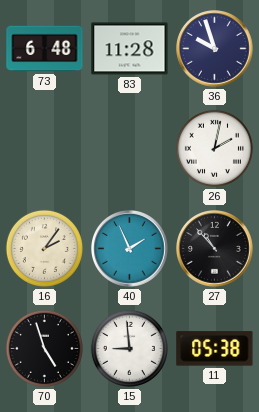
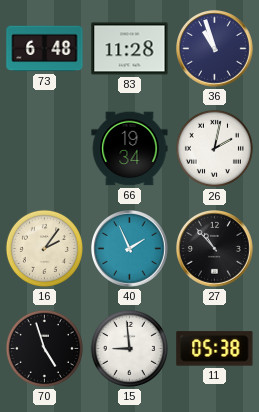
36: 9:57 -> 10:57
66: none -> 19:34
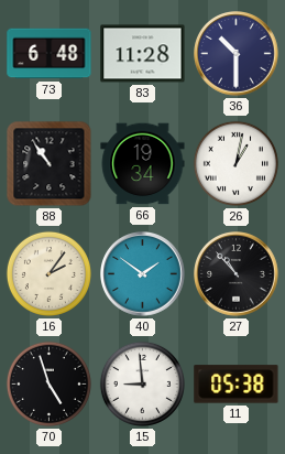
36: 10:57 -> 10:30
88: none -> 10:54
26: 2:02 -> 1:02
40: 1:56 -> 1:51
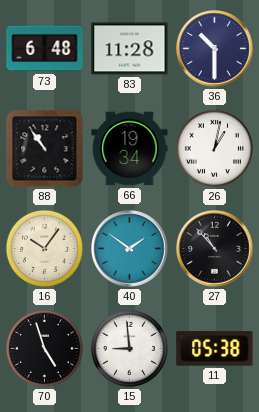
16: 2:06 -> 10:06
